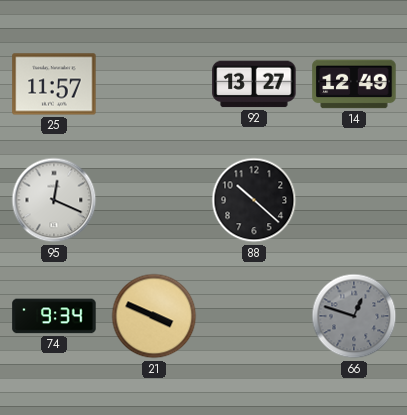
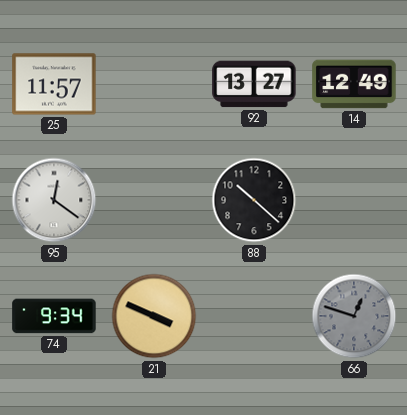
95: 12:19 -> 12:21
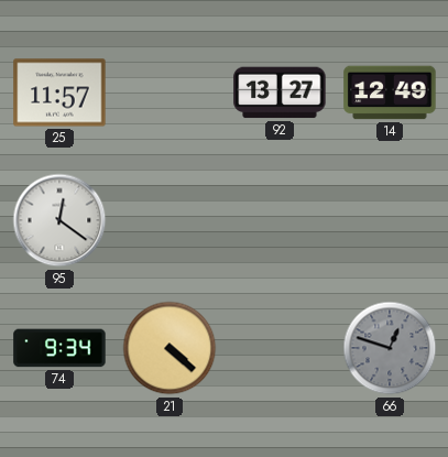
88: 10:22 -> none
21: 3:49 -> 4:22
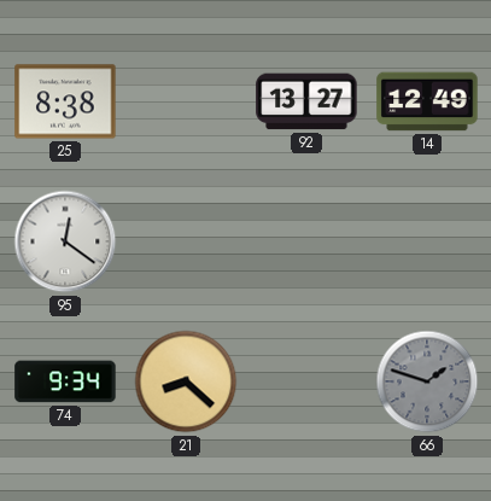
25: 11:57 -> 8:38
21: 4:22 -> 8:22
66: 12:48 -> 1:48
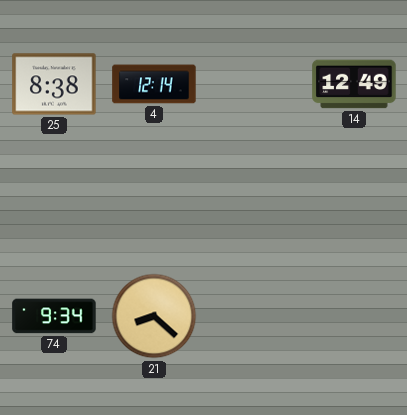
4: none -> 12:14
92: 13:27 -> none
95: 12:21 -> none
66: 1:48 -> none
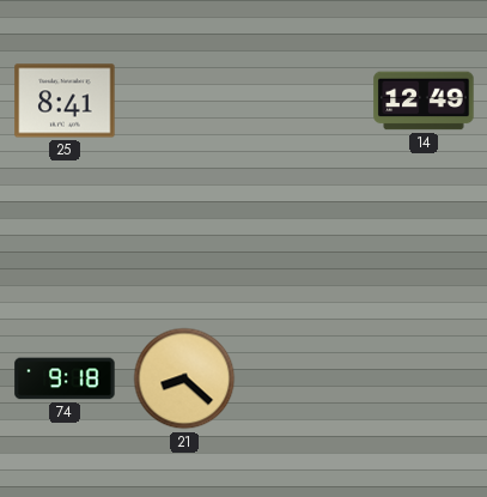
25: 8:38 -> 8:41
4: 12:14 -> none
74: 9:34 -> 9:18
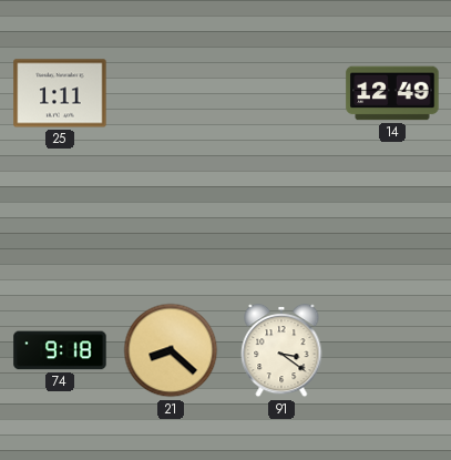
25: 8:41 -> 1:11
91: none -> 3:21
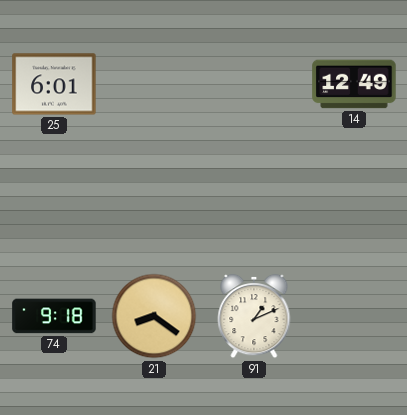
25: 1:11 -> 6:01
21: 8:22 -> 8:21
91: 3:21 -> 1:11
